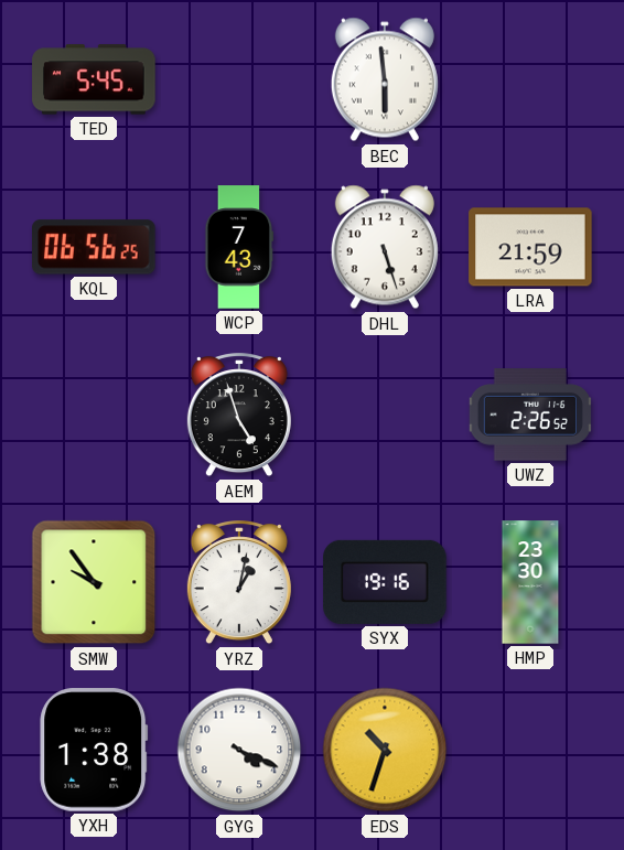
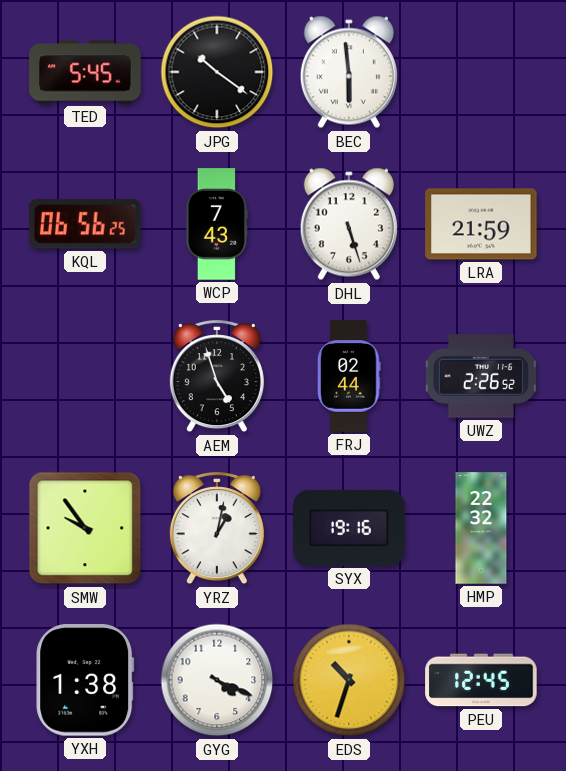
JPG: none -> 10:21
FRJ: none -> 02:44
HMP: 23:30 -> 22:32
PEU: none -> 12:45
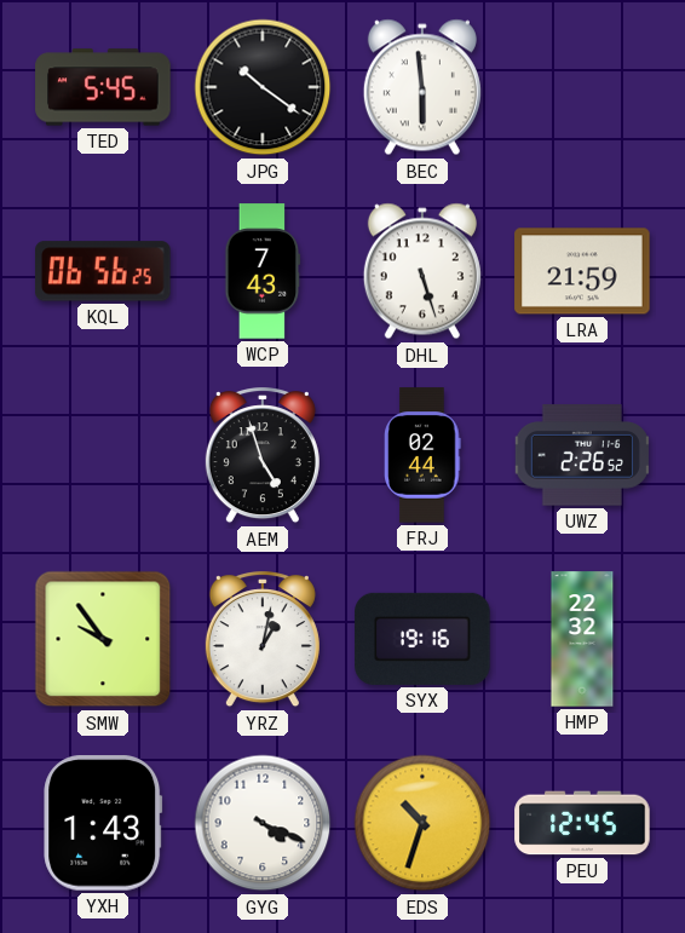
YXH: 1:38 -> 1:43
